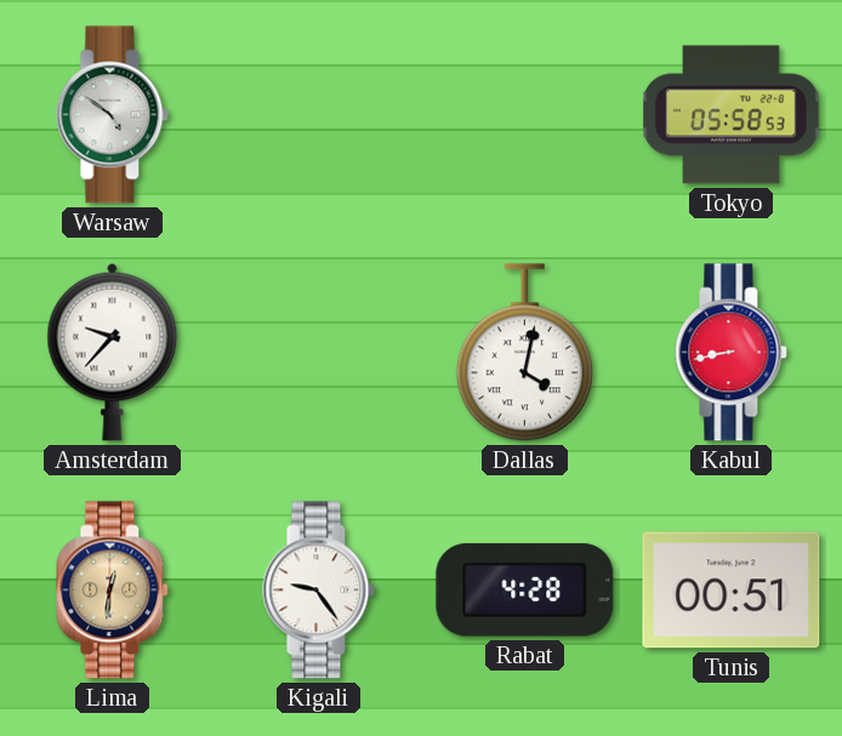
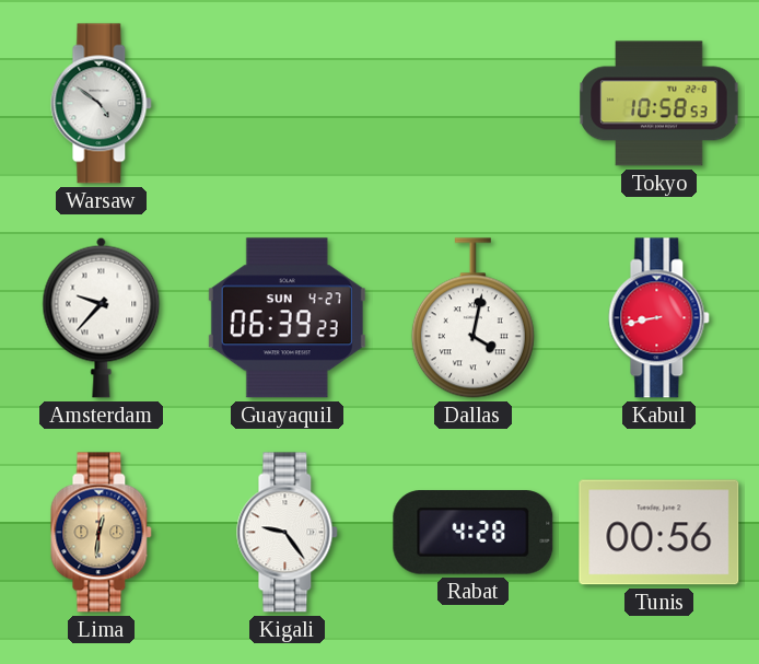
Tokyo: 05:58 -> 10:58
Guayaquil: none -> 06:39
Tunis: 00:51 -> 00:56
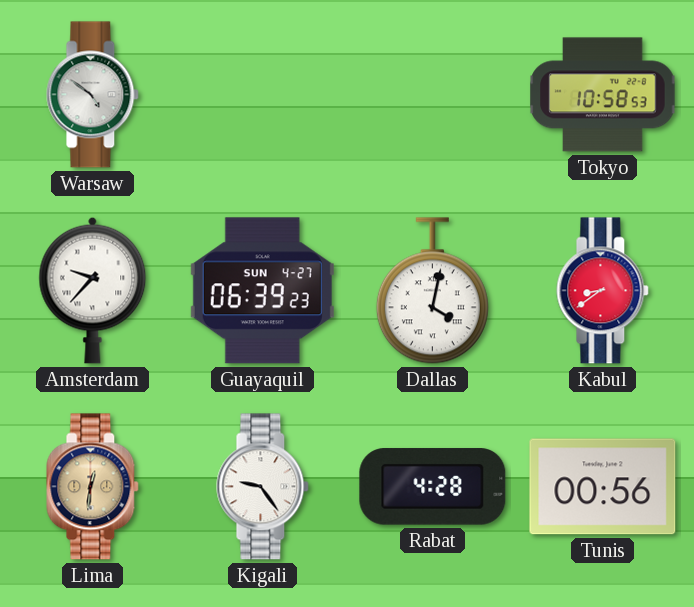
Kabul: 8:43 -> 8:39
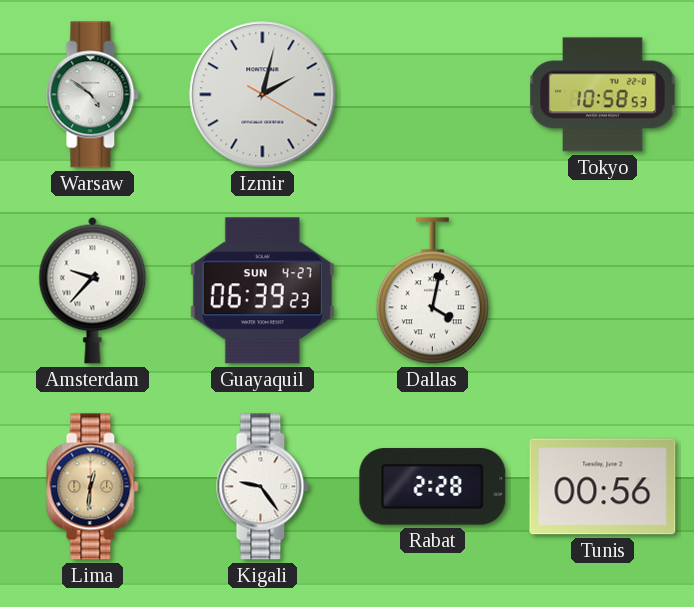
Izmir: none -> 2:02
Kabul: 8:39 -> none
Rabat: 4:28 -> 2:28
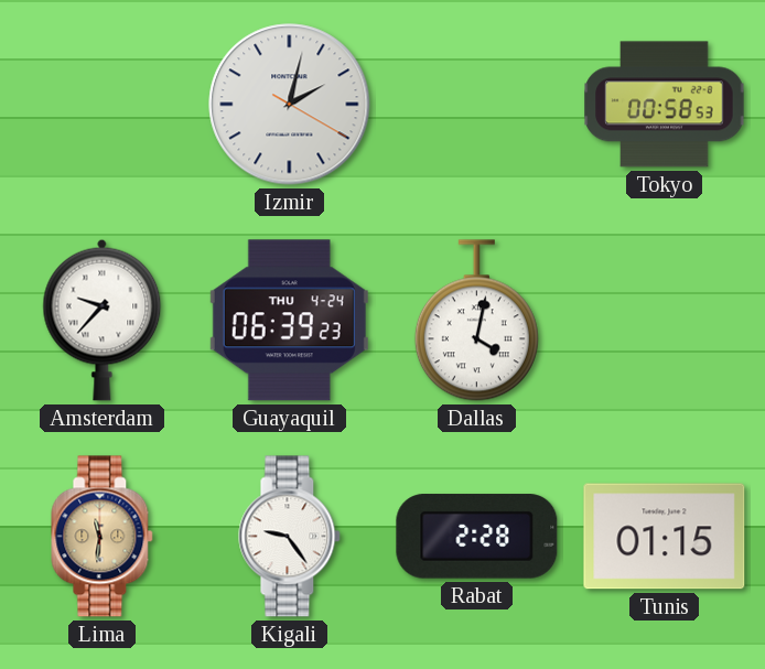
Warsaw: 4:51 -> none
Tokyo: 10:58 -> 00:58
Guayaquil date: SUN 4-27 -> THU 4-24
Lima: 12:31 -> 11:31
Tunis: 00:56 -> 01:15
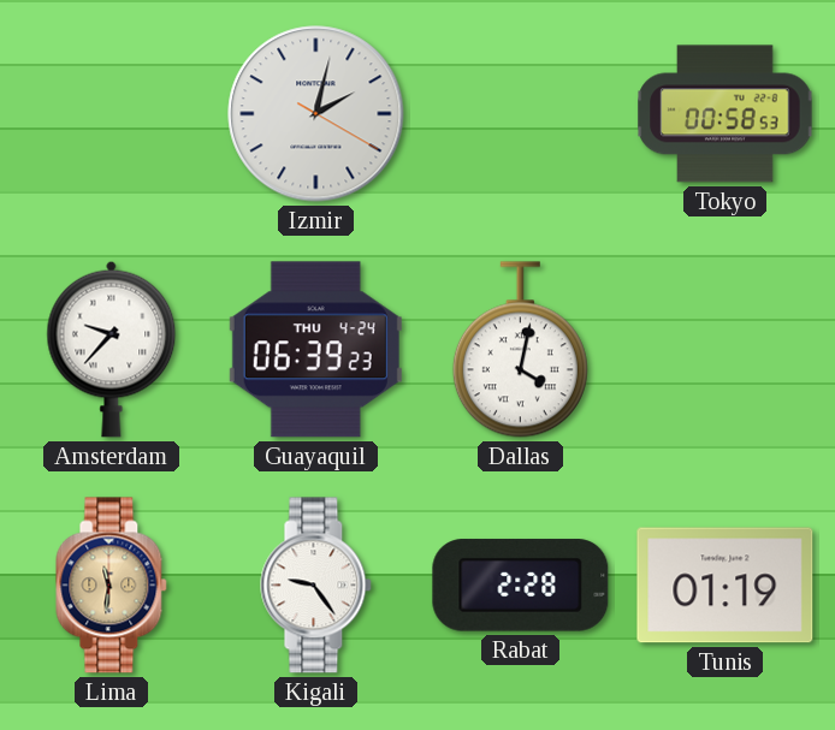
Tunis: 01:15 -> 01:19
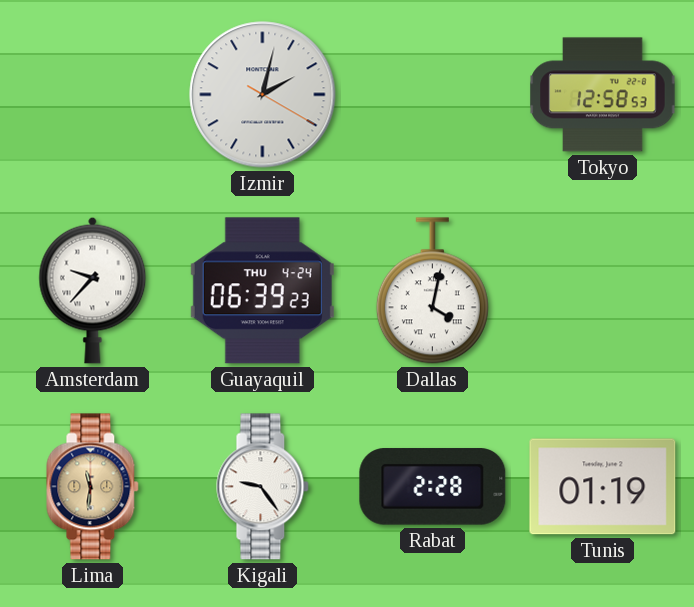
Tokyo: 00:58 -> 12:58
